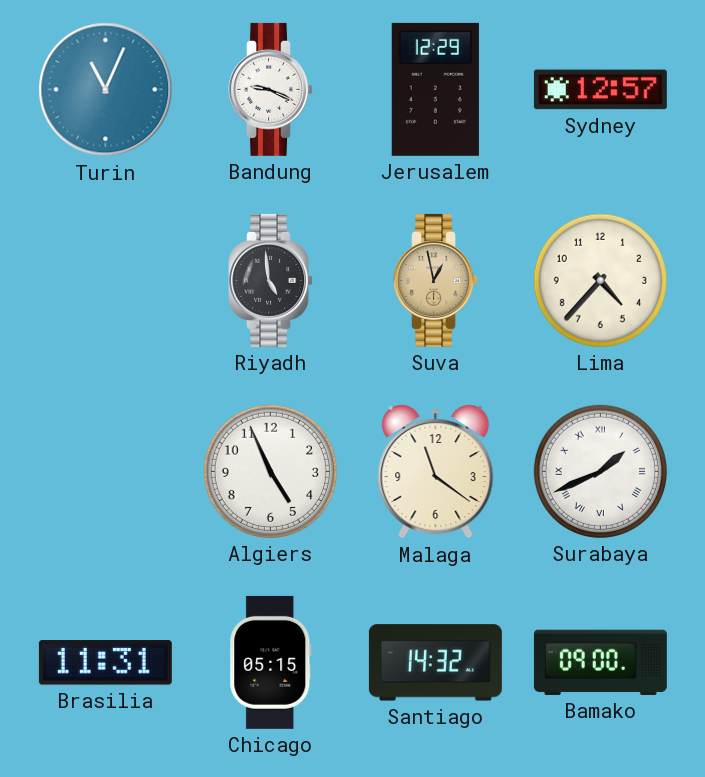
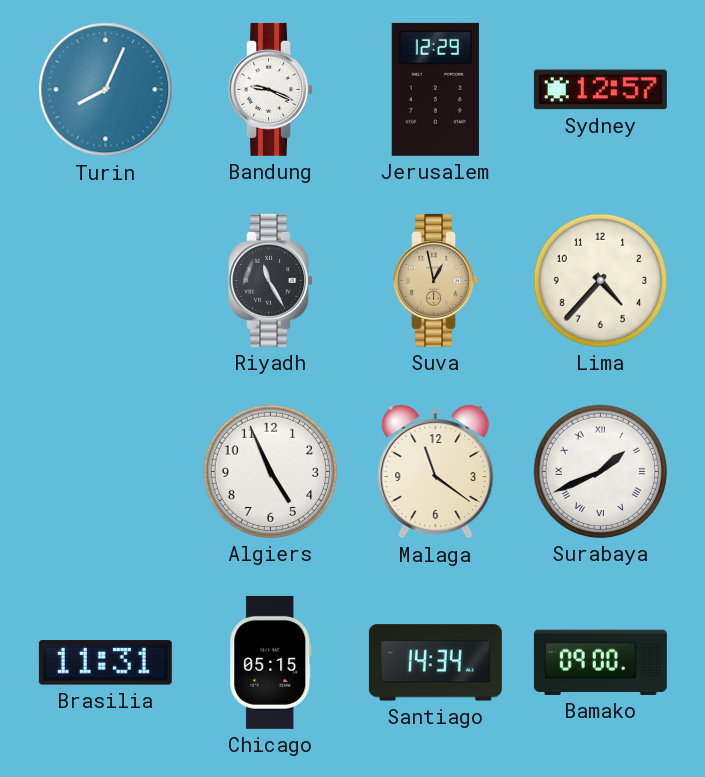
Turin: 11:04 -> 8:04
Riyadh: 4:59 -> 11:25
Santiago: 14:32 -> 14:34
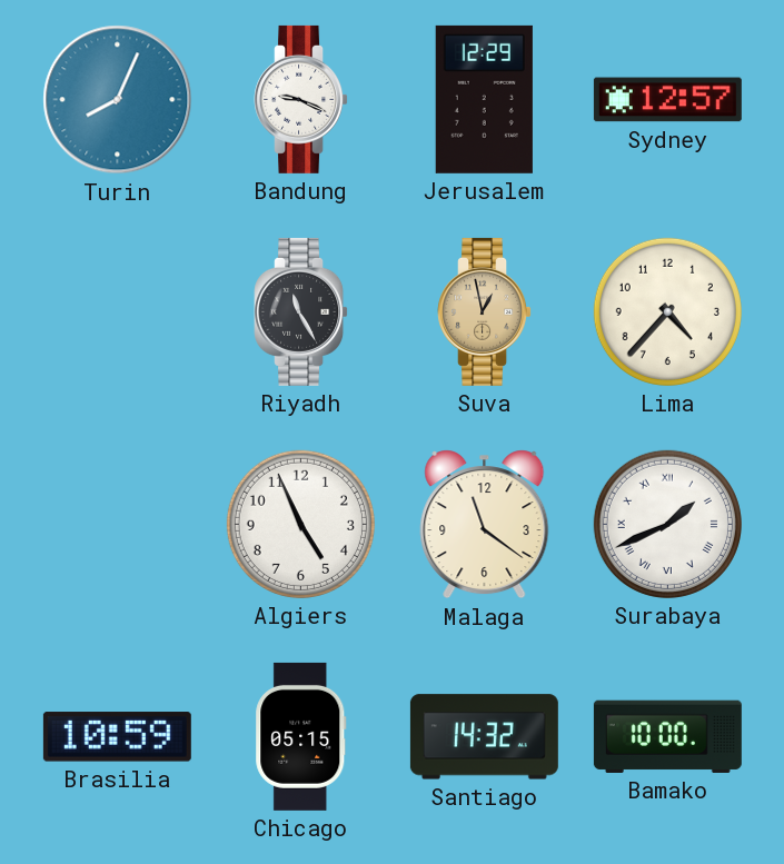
Brasilia: 11:31 -> 10:59
Santiago: 14:34 -> 14:32
Bamako: 09:00 -> 10:00
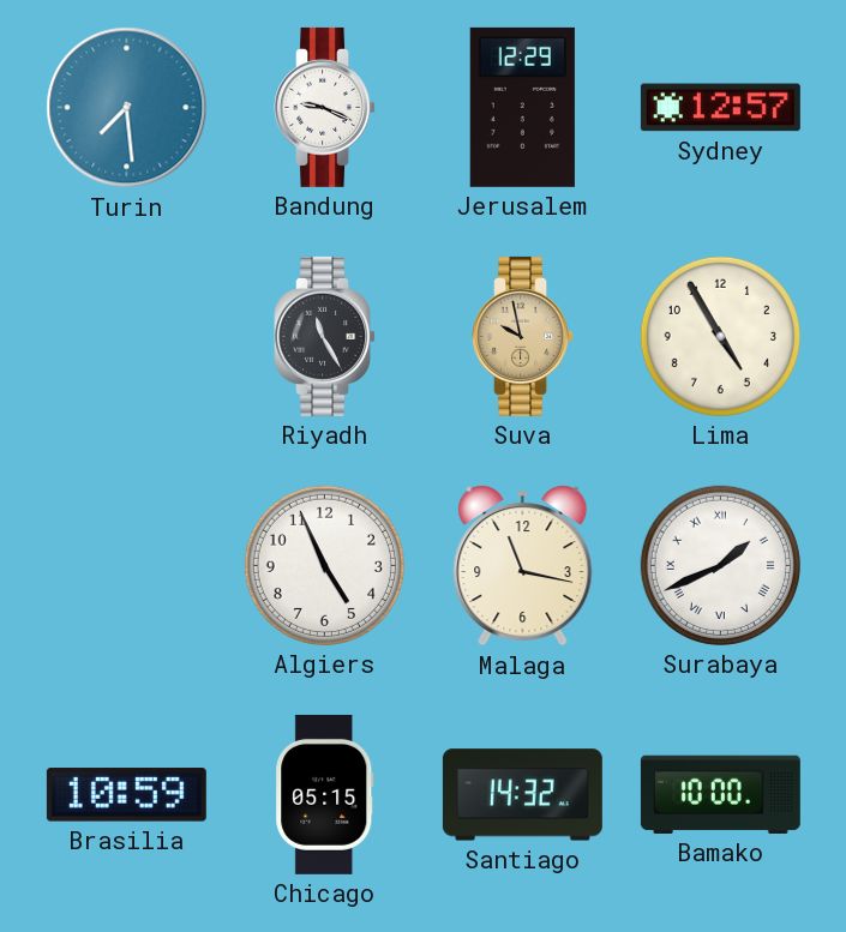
Turin: 8:04 -> 7:29
Suva: 12:58 -> 9:58
Lima: 4:37 -> 4:55
Malaga: 11:21 -> 11:17
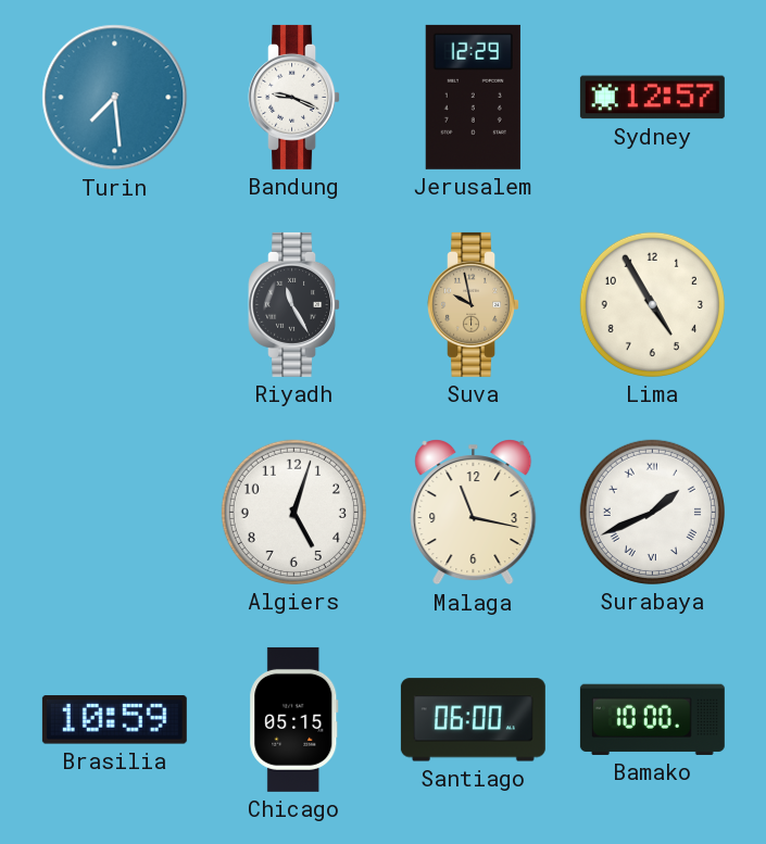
Algiers: 4:56 -> 5:03
Santiago: 14:32 -> 06:00
